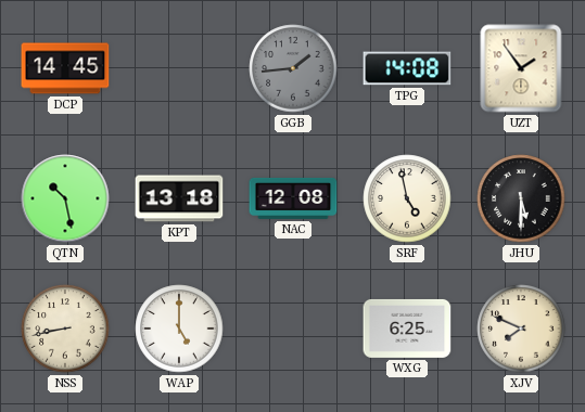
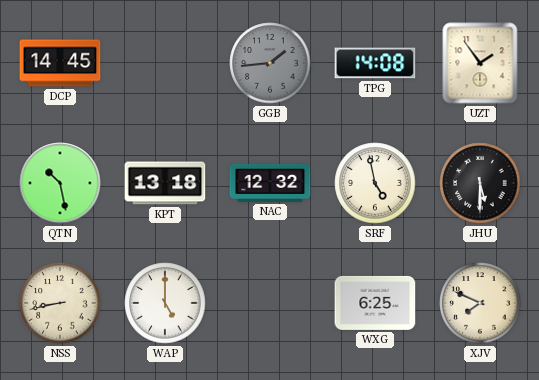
NAC: 12:08 -> 12:32
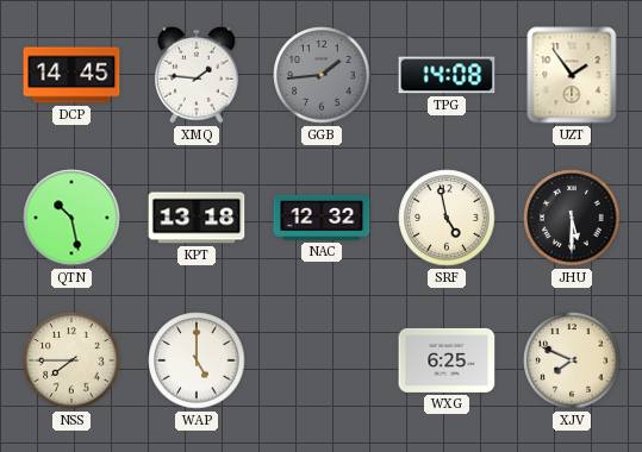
XMQ: none -> 1:46
NSS: 8:43 -> 7:45
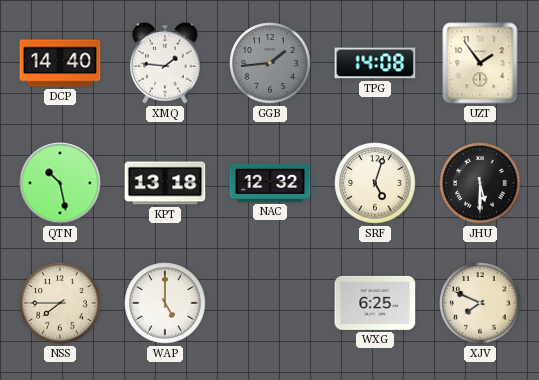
DCP: 14:45 -> 14:40
SRF: 4:58 -> 5:03
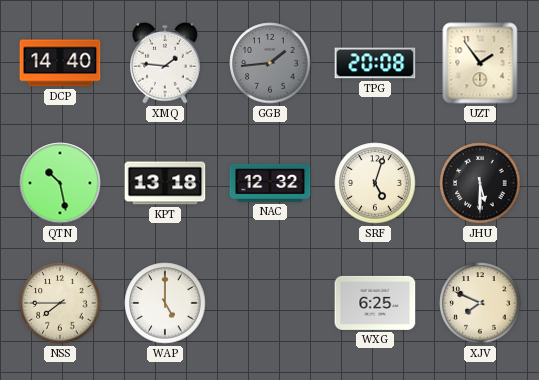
TPG: 14:08 -> 20:08
